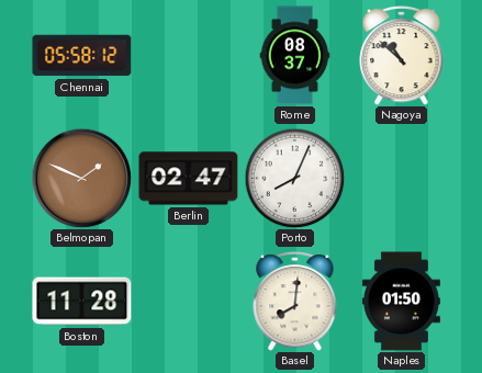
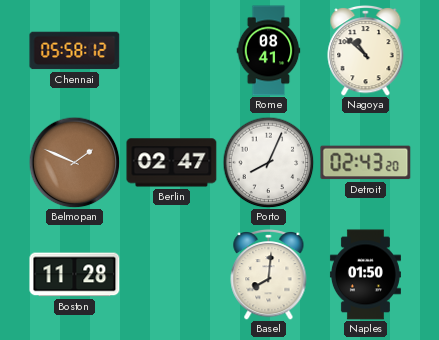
Rome: 08:37 -> 08:41
Detroit: none -> 02:43
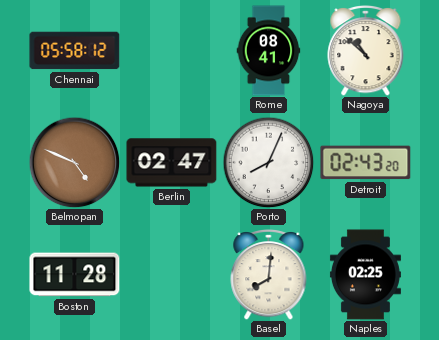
Belmopan: 1:49 -> 4:49
Naples: 01:50 -> 02:25
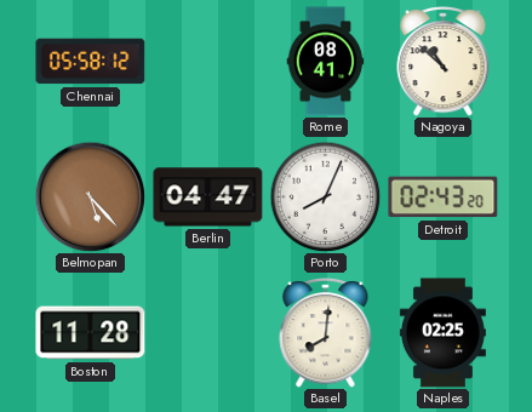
Belmopan: 4:49 -> 5:23
Berlin: 02:47 -> 04:47
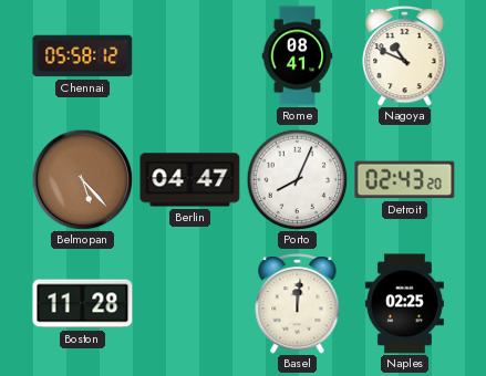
Nagoya: 10:52 -> 10:49
Basel: 8:01 -> 12:01
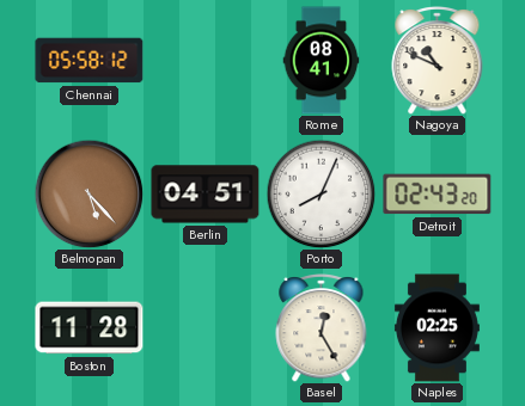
Berlin: 04:47 -> 04:51
Basel: 12:01 -> 12:25
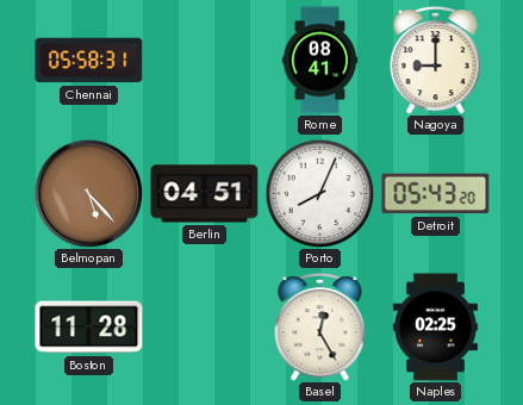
Chennai: 05:58:12 -> 05:58:31
Nagoya: 10:49 -> 9:00
Detroit: 02:43 -> 05:43
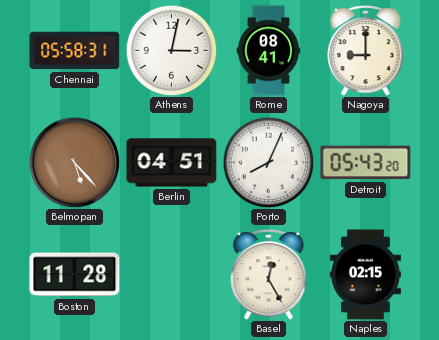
Athens: none -> 3:02
Naples: 02:25 -> 02:15
